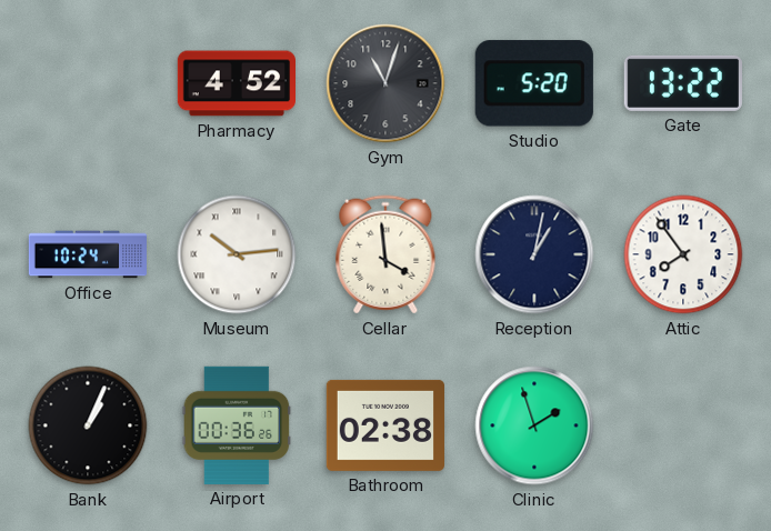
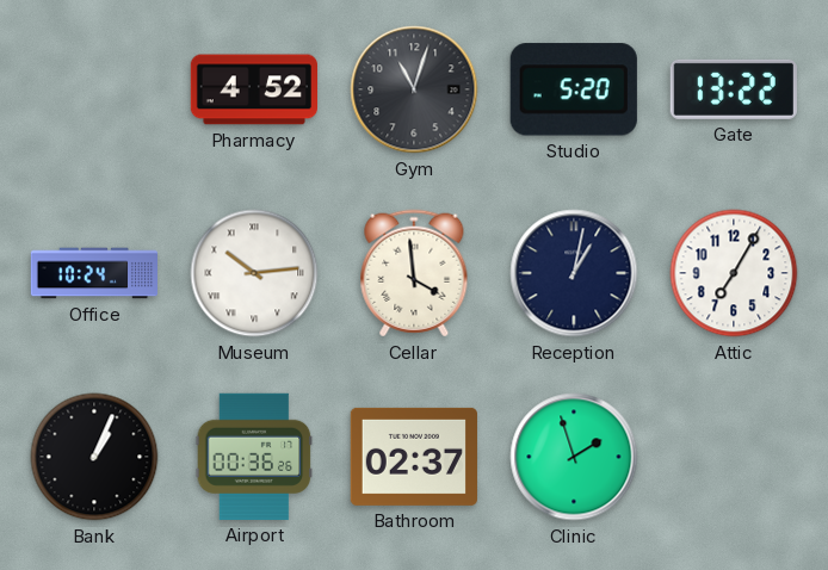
Attic: 7:54 -> 7:05
Bathroom: 02:38 -> 02:37
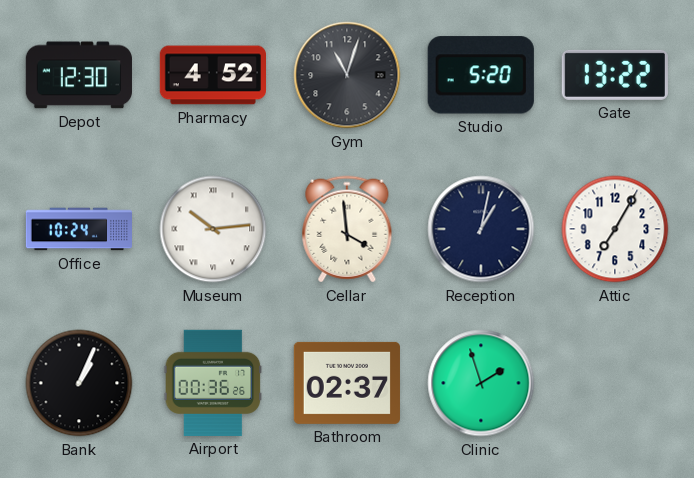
Depot: none -> 12:30
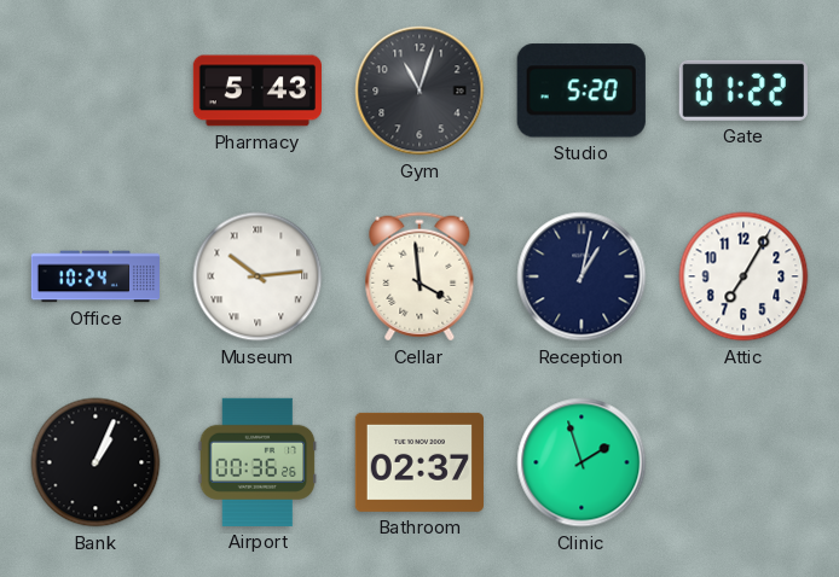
Depot: 12:30 -> none
Pharmacy: 4:52 -> 5:43
Gate: 13:22 -> 01:22
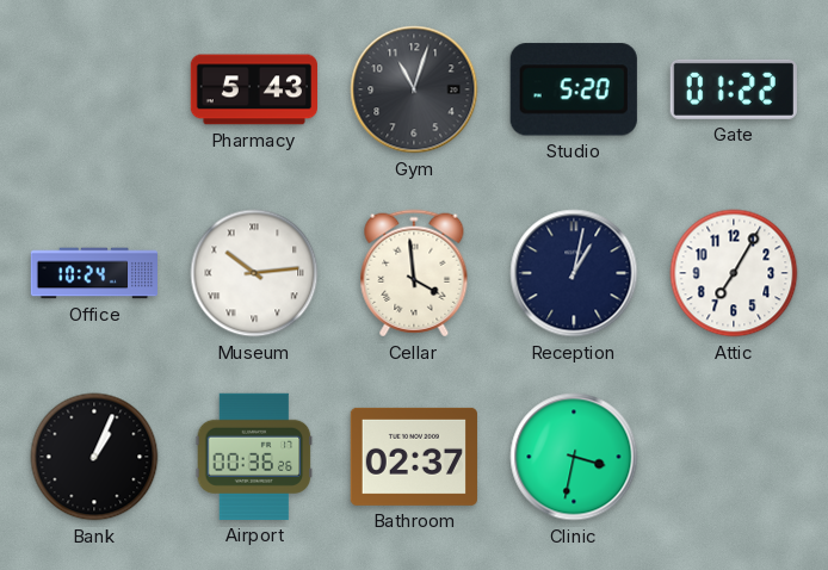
Clinic: 1:57 -> 3:32
